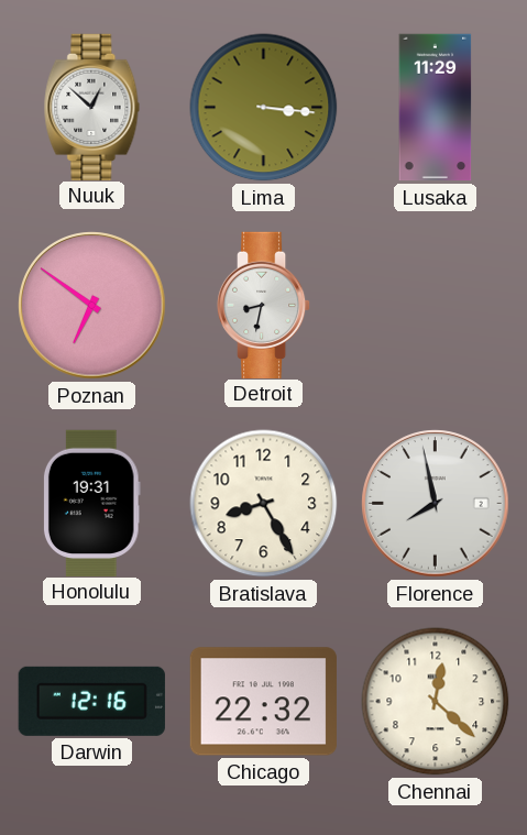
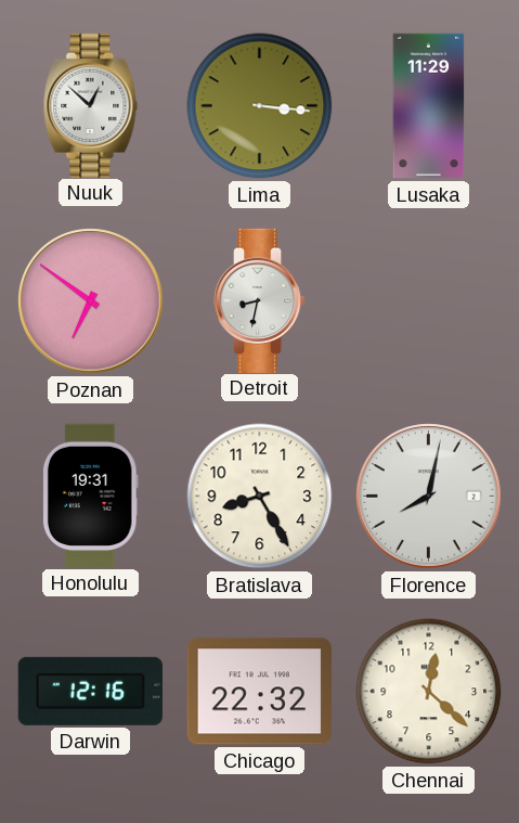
Florence: 7:58 -> 8:02
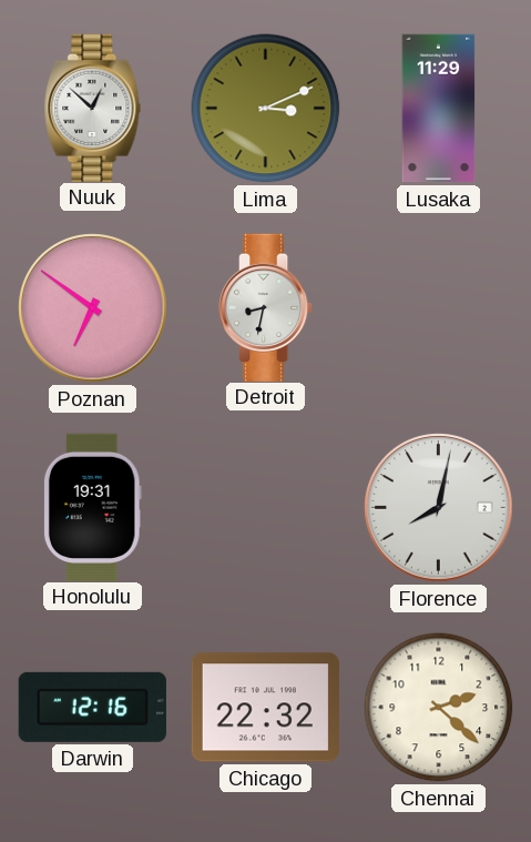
Lima: 3:16 -> 3:11
Bratislava: 8:25 -> none
Chennai: 12:22 -> 2:22
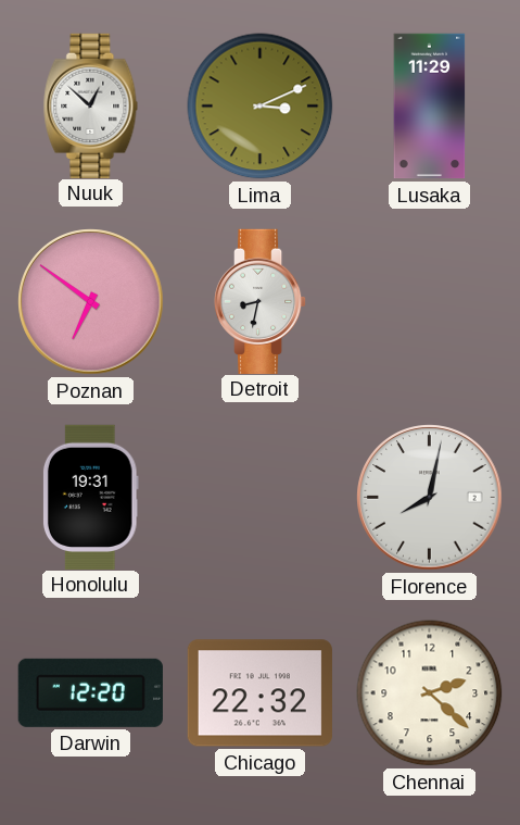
Darwin: 12:16 -> 12:20
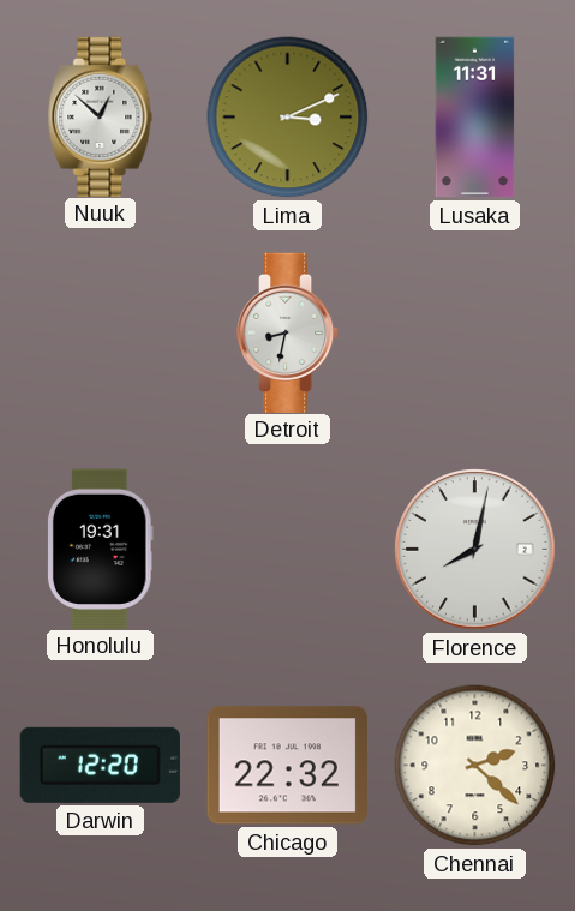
Lusaka: 11:29 -> 11:31
Poznan: 6:51 -> none
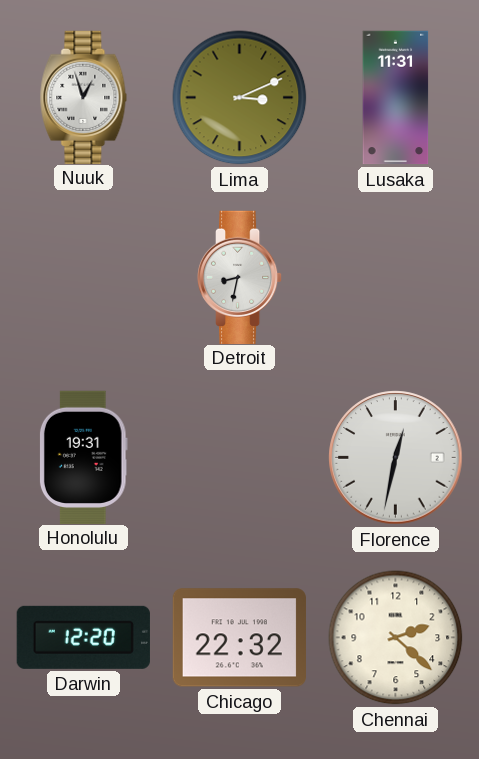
Nuuk: 12:52 -> 12:57
Florence: 8:02 -> 12:32
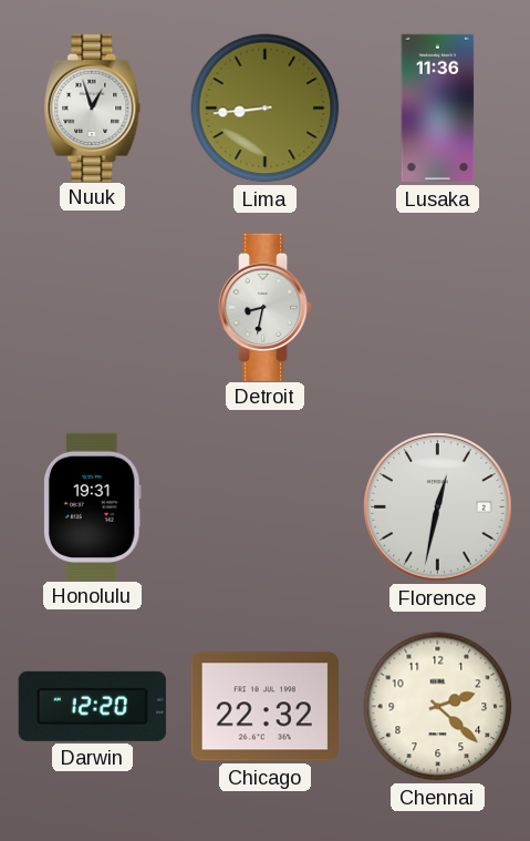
Lima: 3:11 -> 8:44
Lusaka: 11:31 -> 11:36
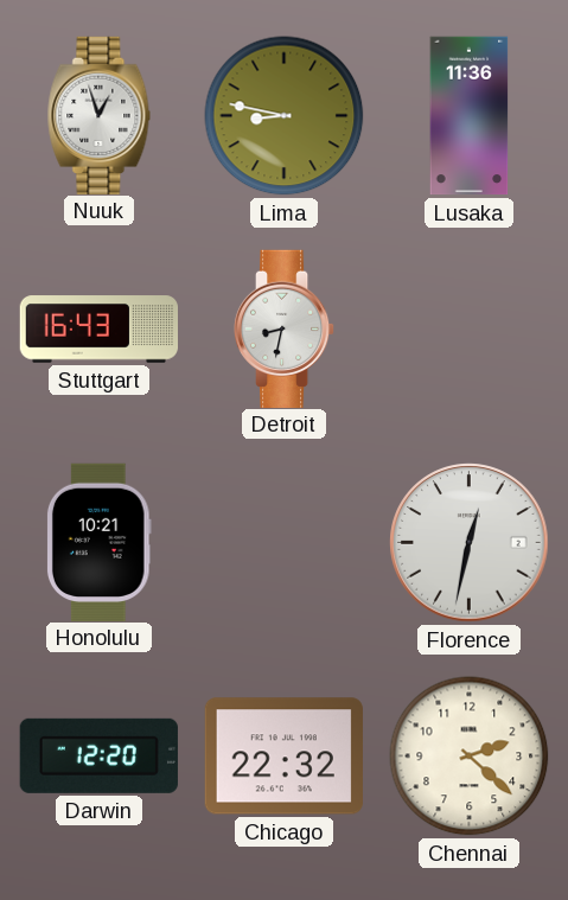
Lima: 8:44 -> 8:47
Stuttgart: none -> 16:43
Honolulu: 19:31 -> 10:21
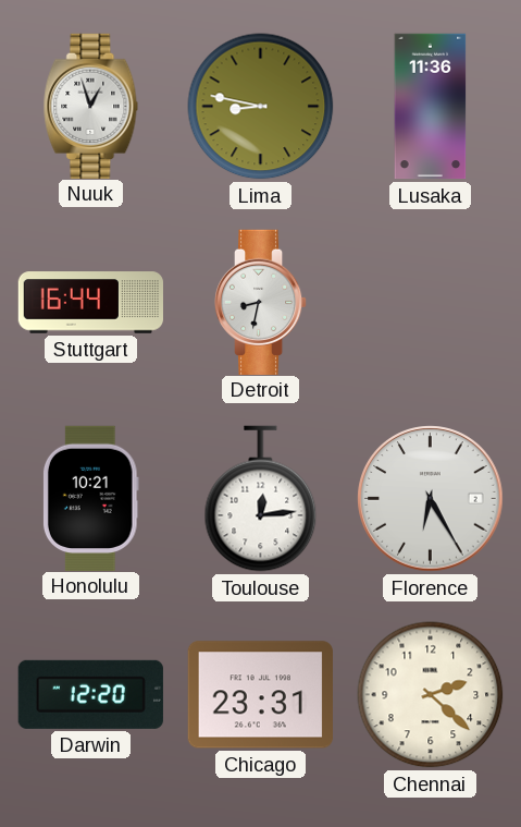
Stuttgart: 16:43 -> 16:44
Toulouse: none -> 12:14
Florence: 12:32 -> 6:25
Chicago: 22:32 -> 23:31
